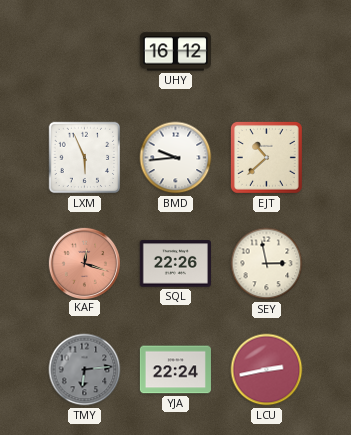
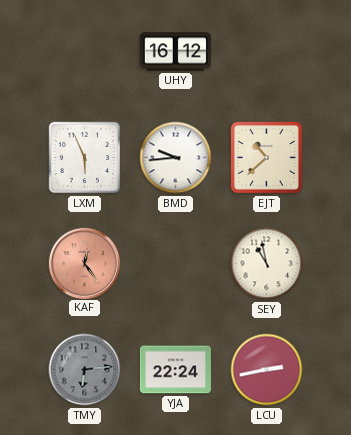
KAF: 12:18 -> 12:24
SQL: 22:26 -> none
SEY: 2:58 -> 10:58
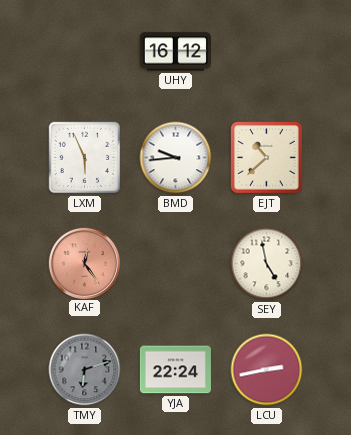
SEY: 10:58 -> 4:58
TMY: 6:14 -> 6:12
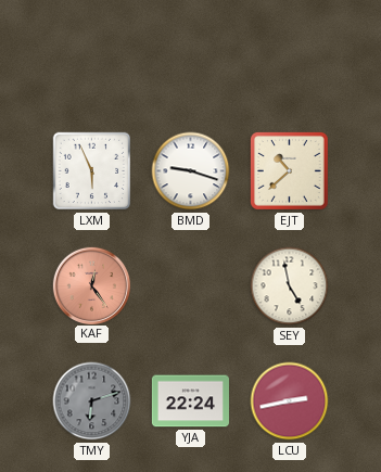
UHY: 16:12 -> none
BMD: 9:44 -> 9:18
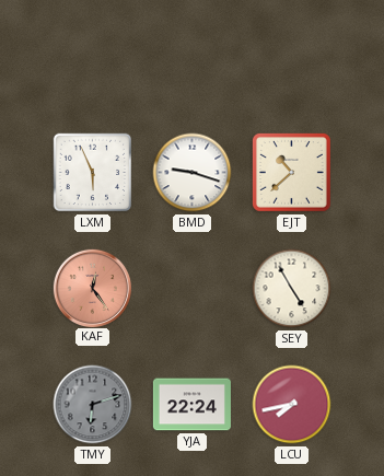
SEY: 4:58 -> 4:55
LCU: 2:43 -> 7:43
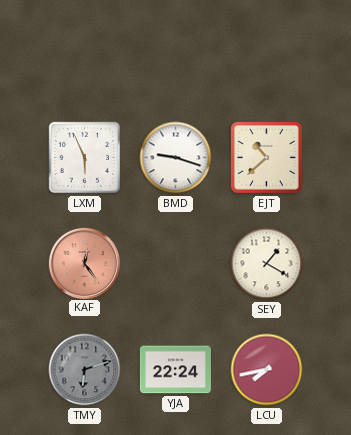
SEY: 4:55 -> 1:20
